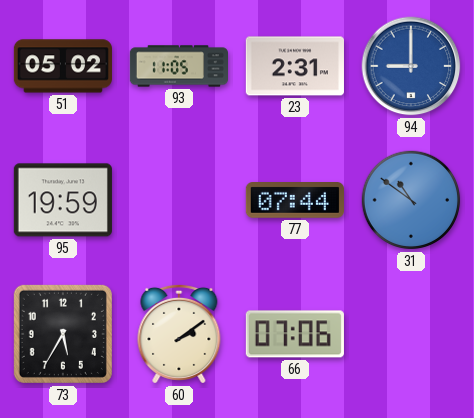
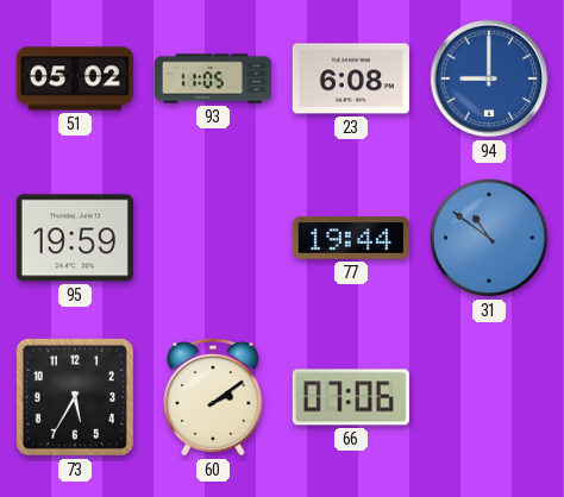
23: 2:31 -> 6:08
77: 07:44 -> 19:44
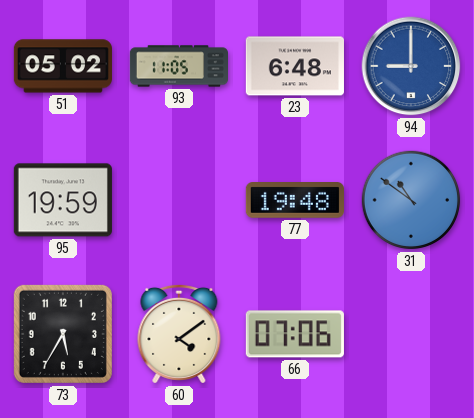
23: 6:08 -> 6:48
77: 19:44 -> 19:48
60: 2:09 -> 4:09
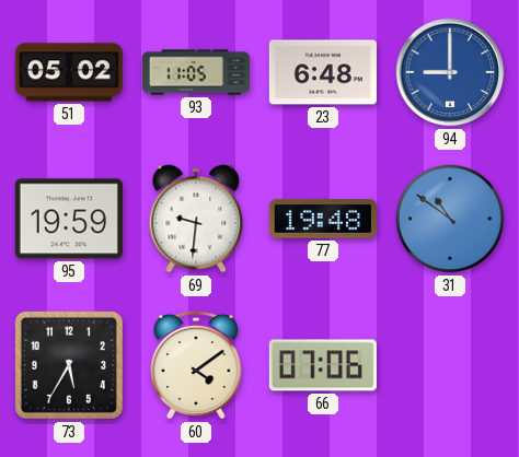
69: none -> 9:31
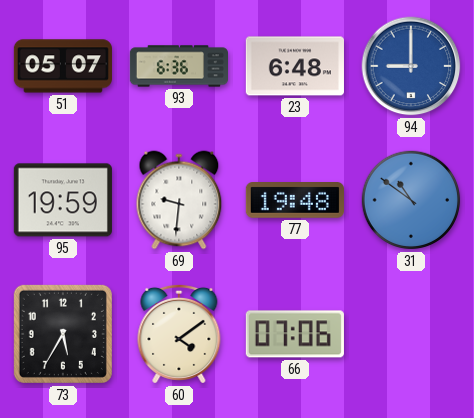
51: 05:02 -> 05:07
93: 11:05 -> 6:36
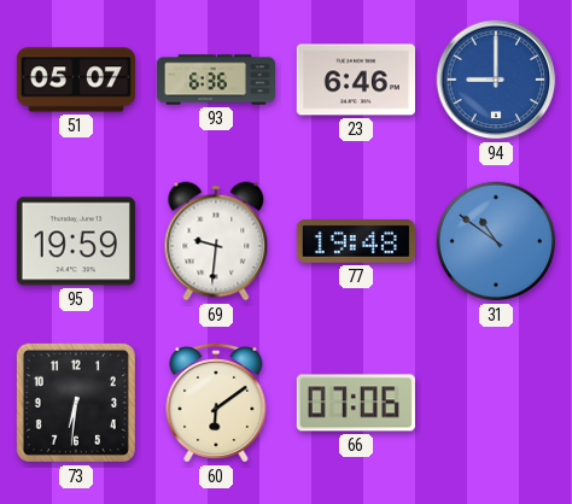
23: 6:48 -> 6:46
73: 5:35 -> 6:31
60: 4:09 -> 6:09
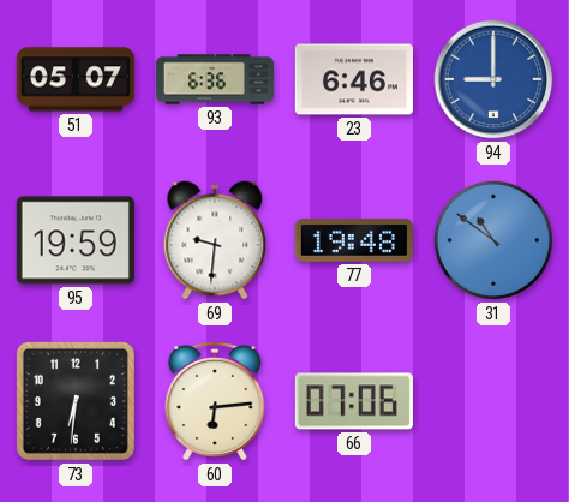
60: 6:09 -> 6:14
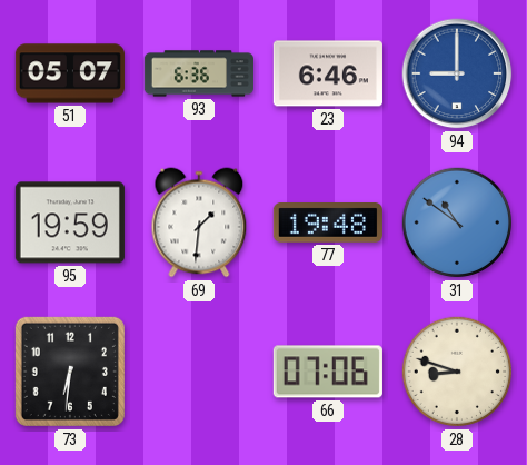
69: 9:31 -> 1:31
60: 6:14 -> none
28: none -> 8:48
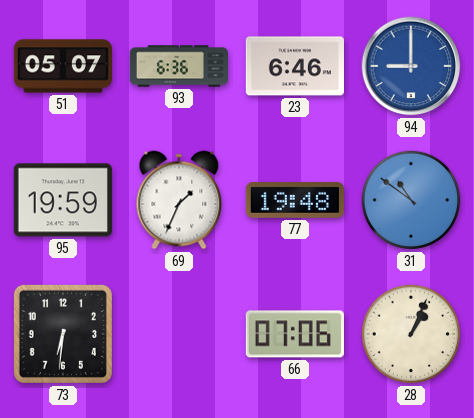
69: 1:31 -> 1:34
28: 8:48 -> 1:04
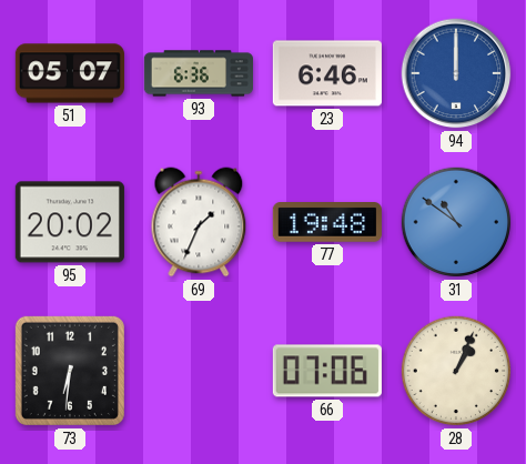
94: 9:00 -> 12:00
95: 19:59 -> 20:02
